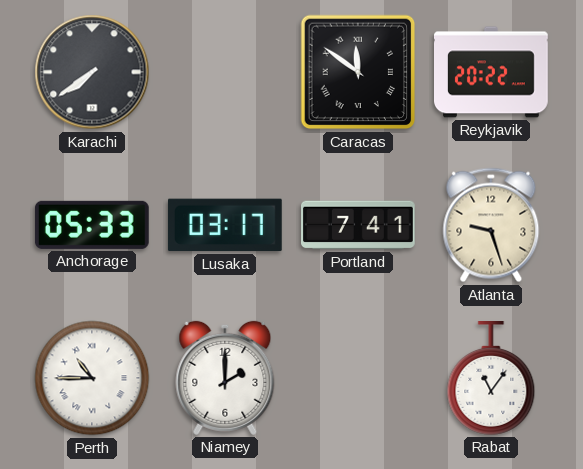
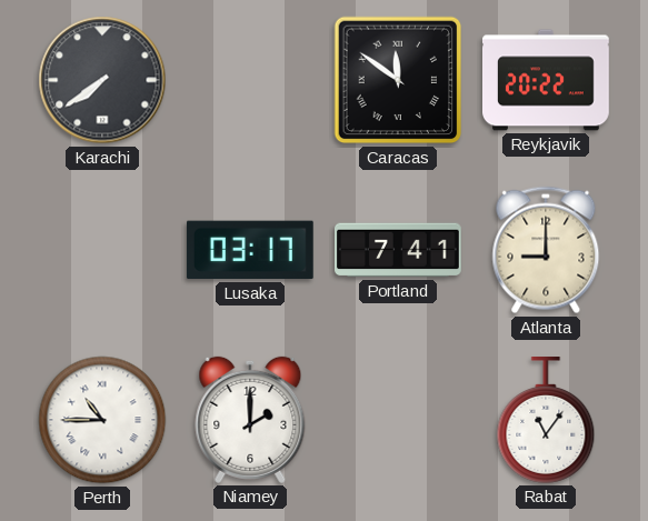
Anchorage: 05:33 -> none
Atlanta: 9:27 -> 9:00
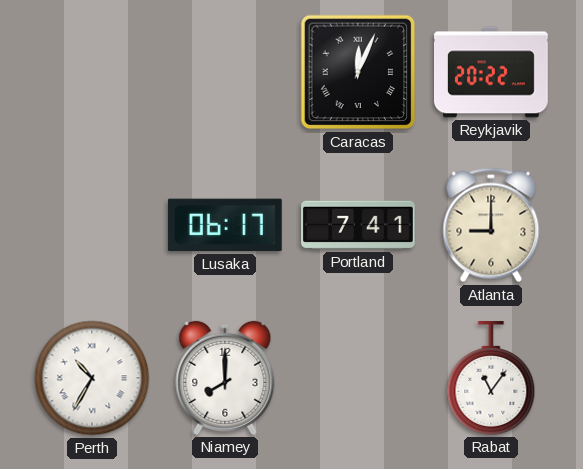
Karachi: 7:39 -> none
Caracas: 11:51 -> 12:04
Lusaka: 03:17 -> 06:17
Perth: 10:45 -> 10:35
Niamey: 2:00 -> 8:00
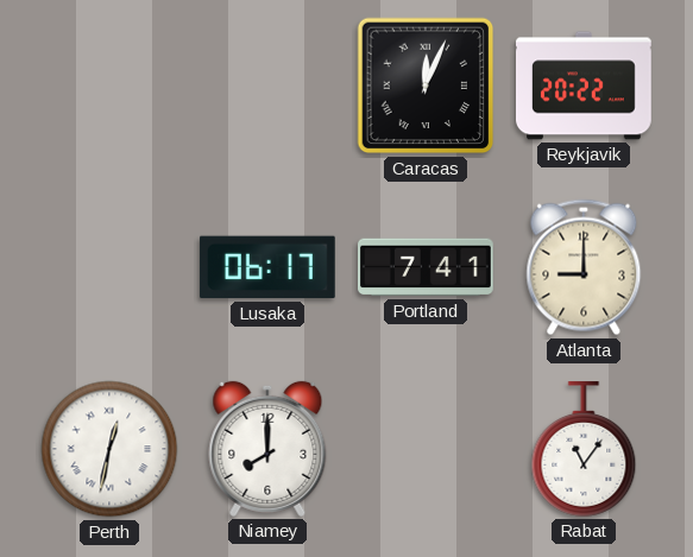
Perth: 10:35 -> 12:32
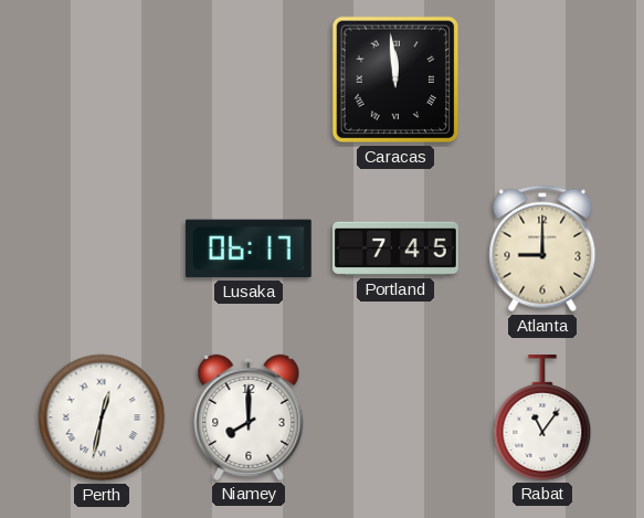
Caracas: 12:04 -> 11:59
Reykjavik: 20:22 -> none
Portland: 7:41 -> 7:45
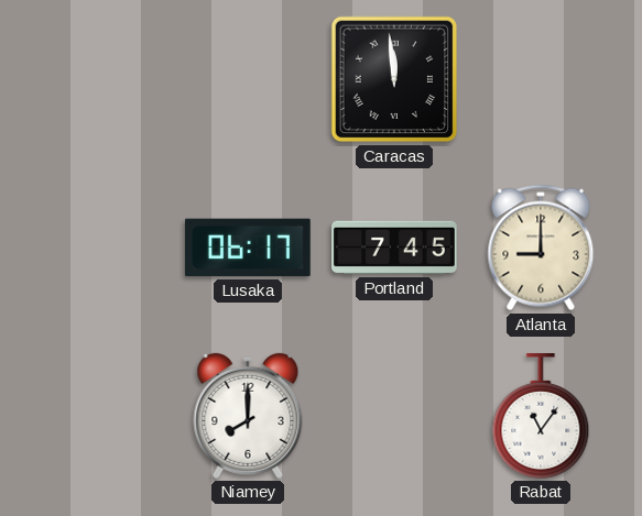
Perth: 12:32 -> none
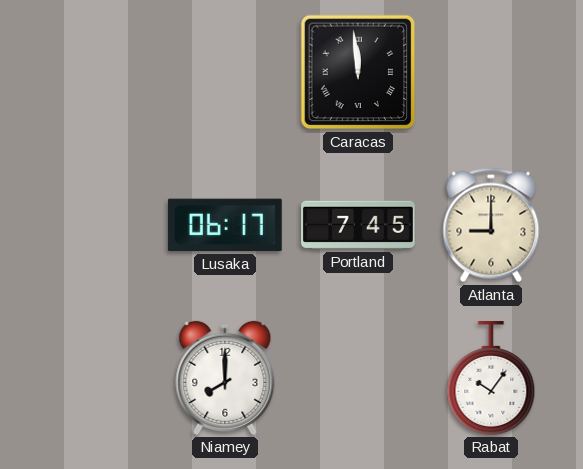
Rabat: 11:06 -> 10:06
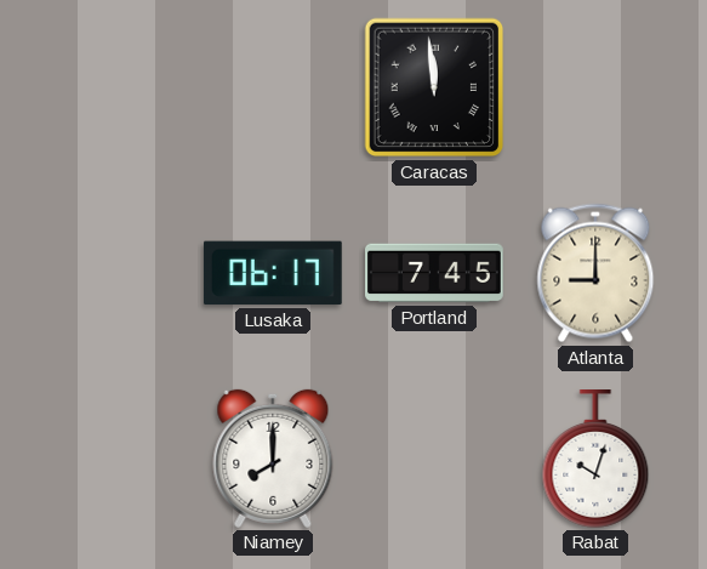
Rabat: 10:06 -> 10:03
